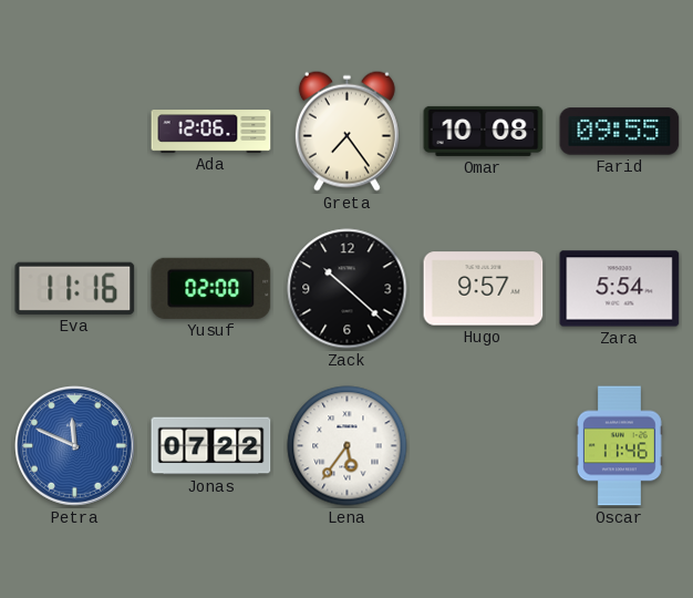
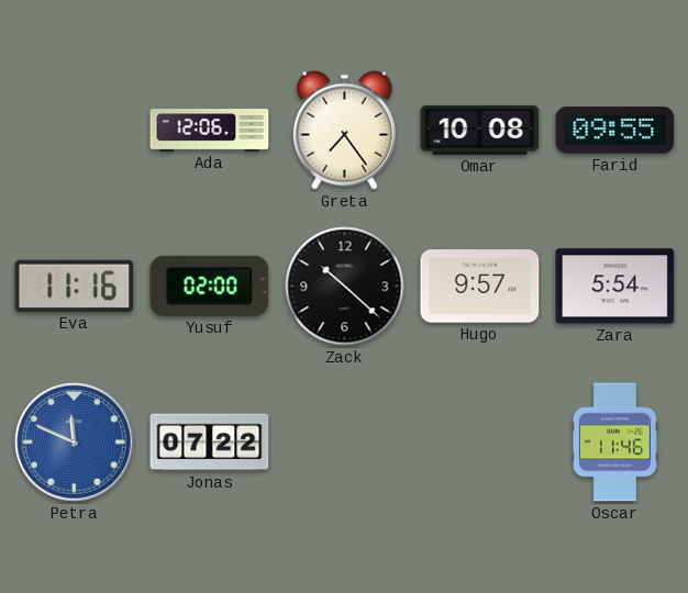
Lena: 5:36 -> none
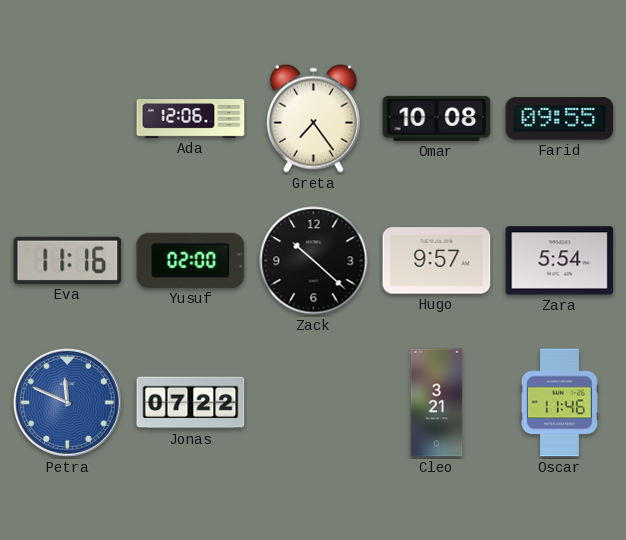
Cleo: none -> 3:21
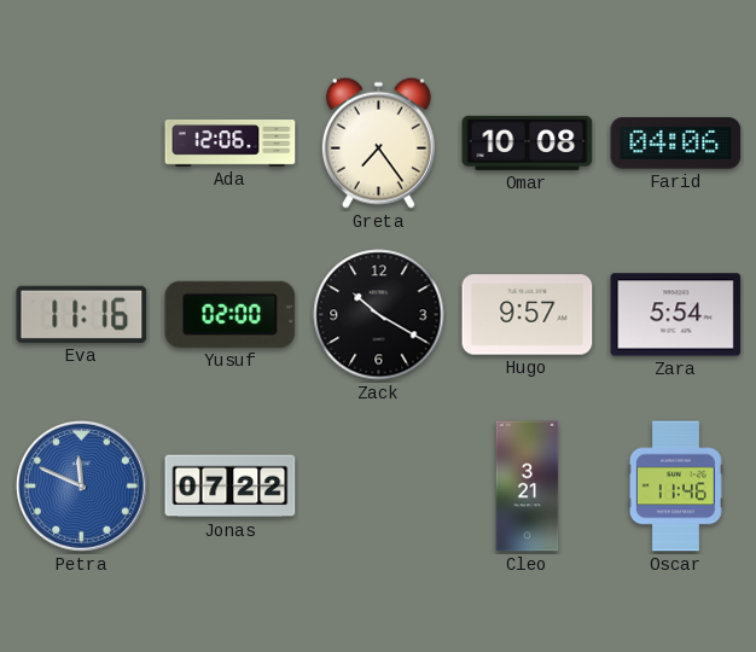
Farid: 09:55 -> 04:06
Zack: 10:22 -> 10:20
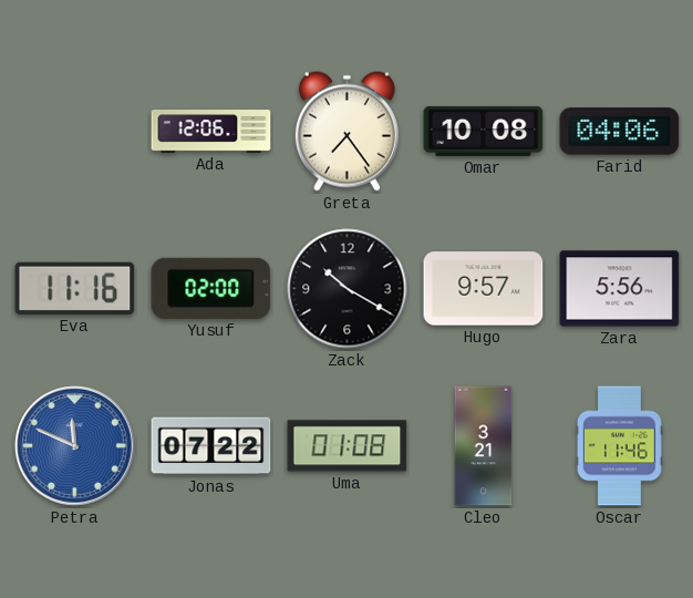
Zara: 5:54 -> 5:56
Uma: none -> 01:08
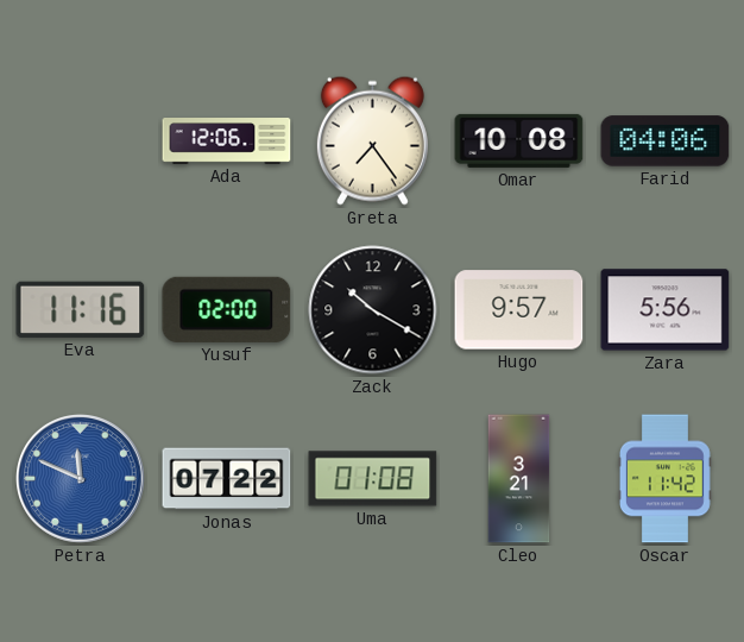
Oscar: 11:46 -> 11:42
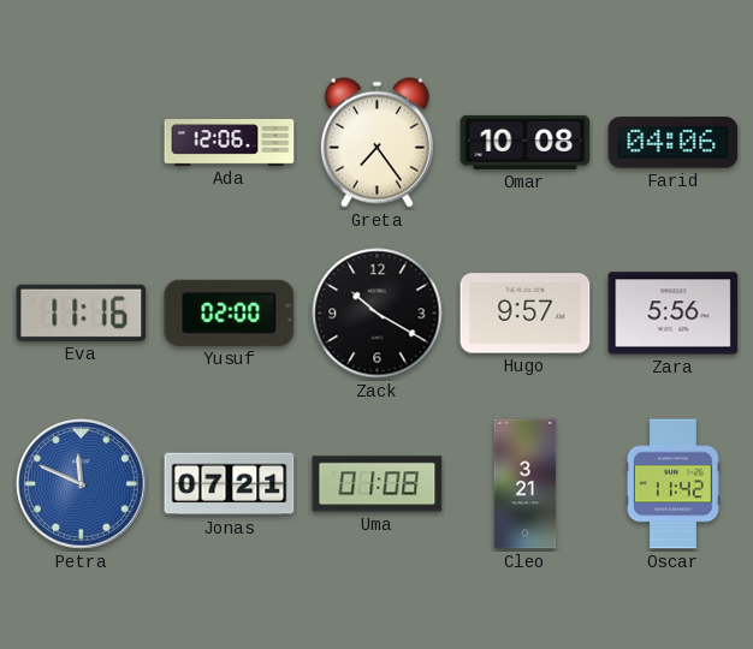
Jonas: 07:22 -> 07:21
